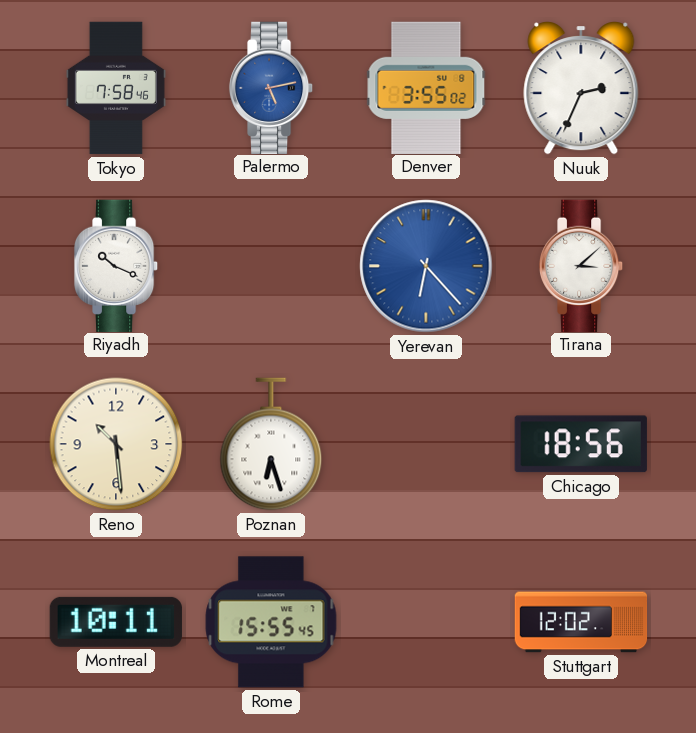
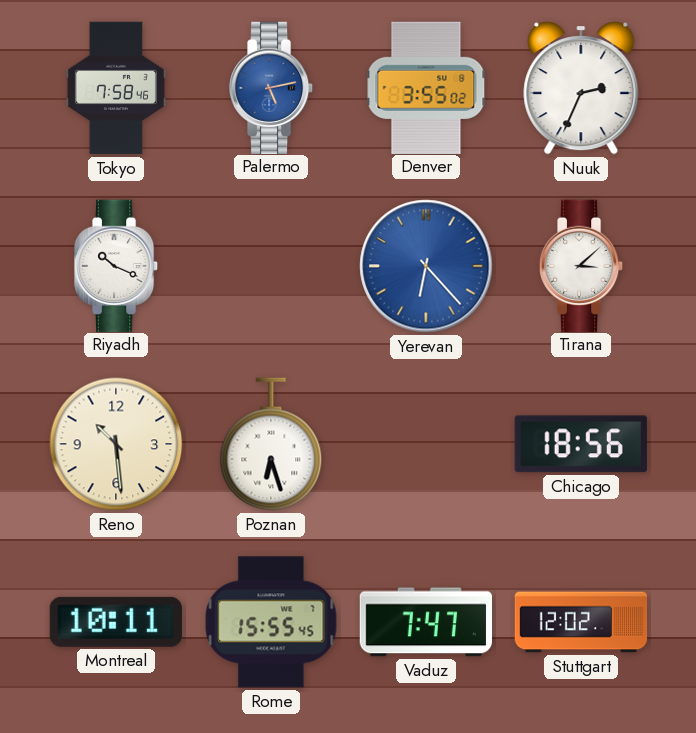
Vaduz: none -> 7:47
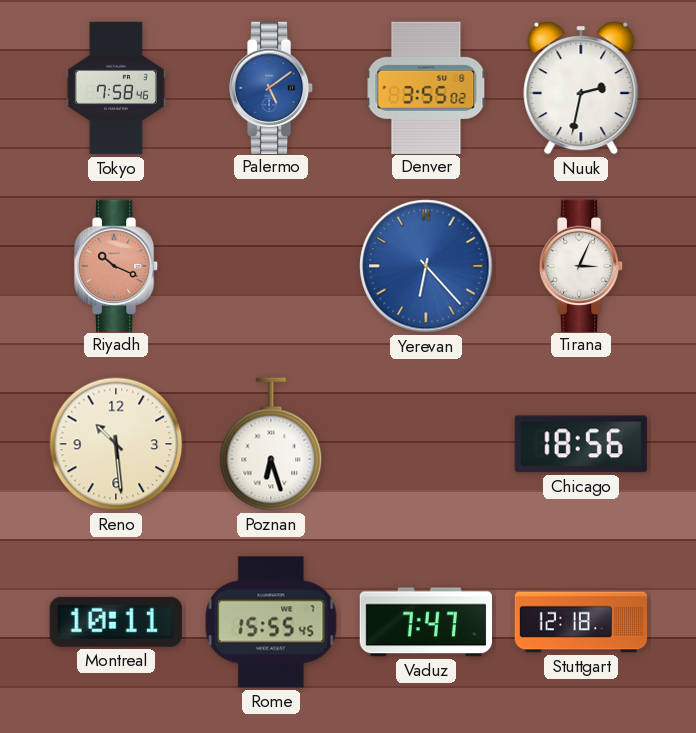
Palermo: 5:13 -> 5:09
Nuuk: 2:34 -> 2:32
Riyadh dial: white -> salmon
Tirana: 3:08 -> 3:04
Stuttgart: 12:02 -> 12:18
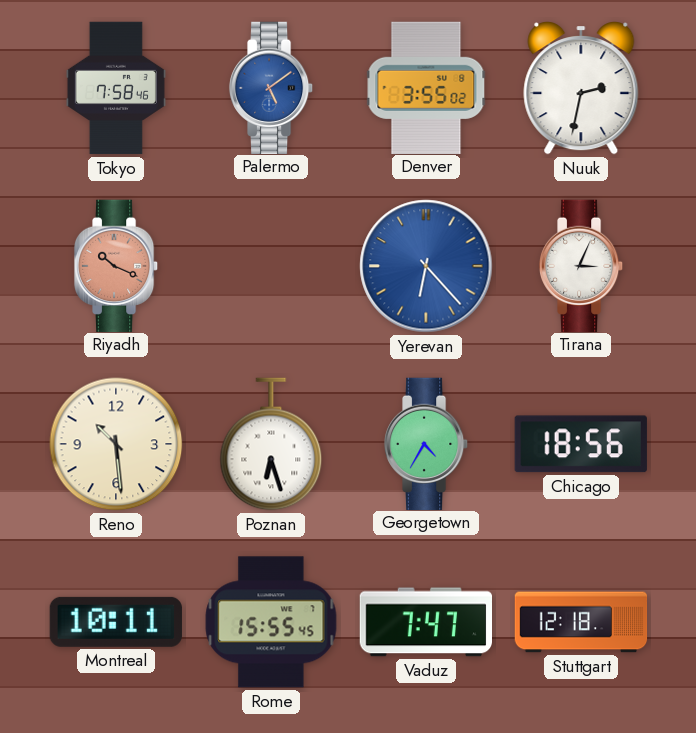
Georgetown: none -> 4:35
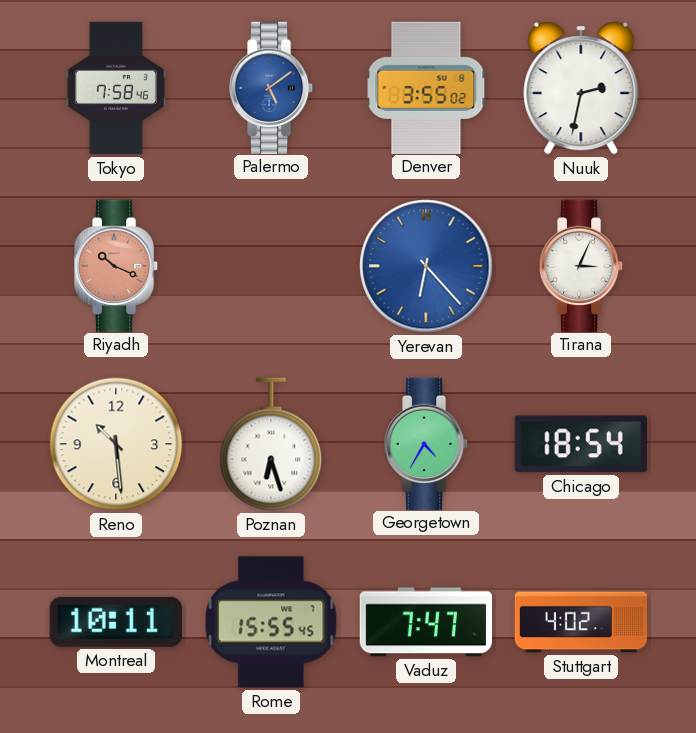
Chicago: 18:56 -> 18:54
Stuttgart: 12:18 -> 4:02
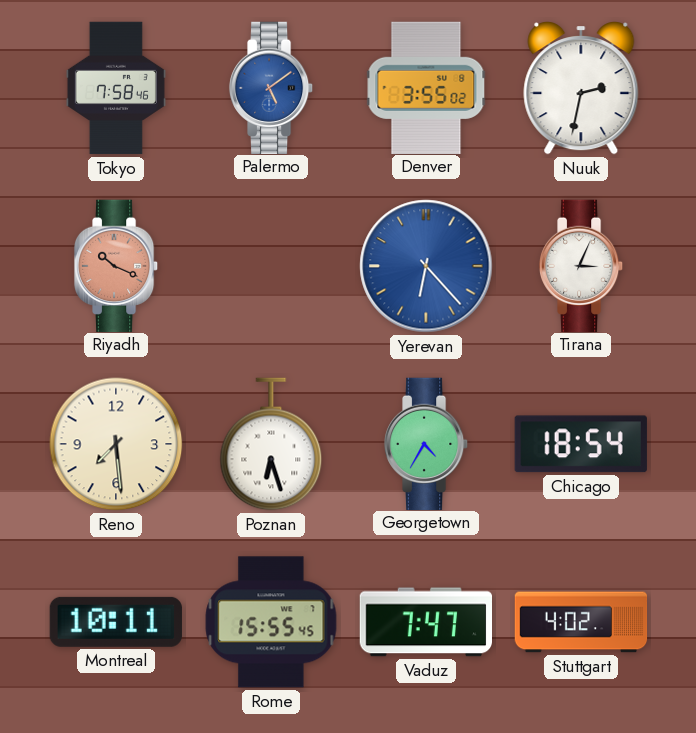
Reno: 10:29 -> 7:29
